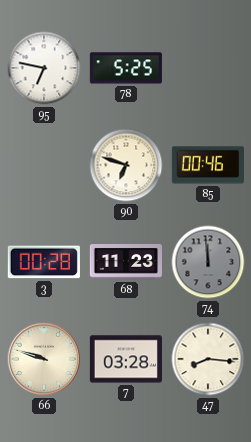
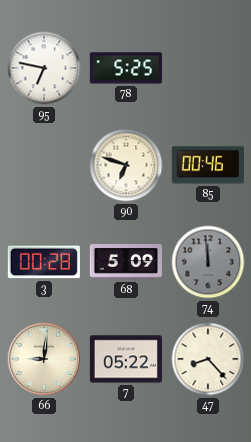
68: 11:23 -> 5:09
66: 9:48 -> 9:01
7: 03:28 -> 05:22
47: 8:16 -> 8:23
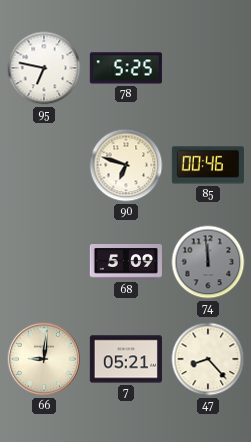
3: 00:28 -> none
7: 05:22 -> 05:21
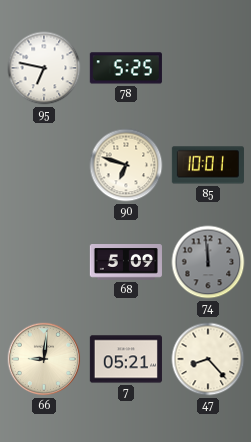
85: 00:46 -> 10:01
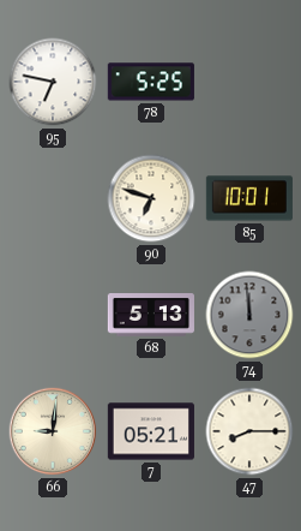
68: 5:09 -> 5:13
47: 8:23 -> 8:15
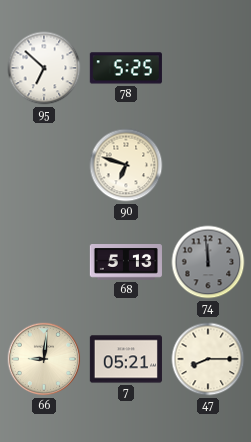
95: 6:47 -> 6:52
85: 10:01 -> none
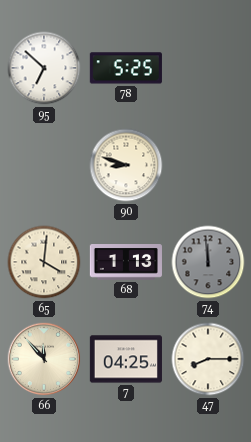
90: 6:48 -> 8:48
65: none -> 4:01
68: 5:13 -> 1:13
66: 9:01 -> 11:53
7: 05:21 -> 04:25
